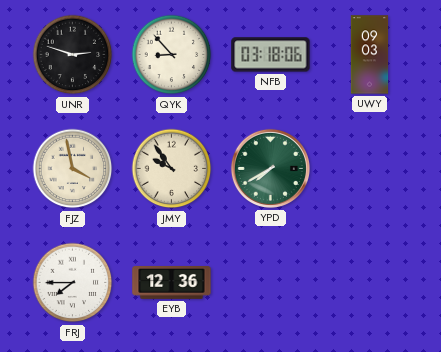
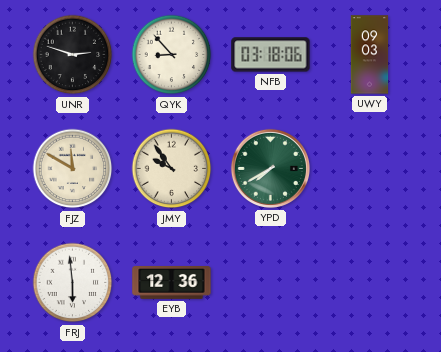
FJZ: 3:58 -> 11:50
FRJ: 7:45 -> 5:59
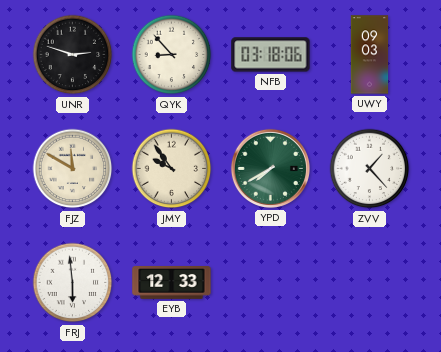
ZVV: none -> 1:23
EYB: 12:36 -> 12:33
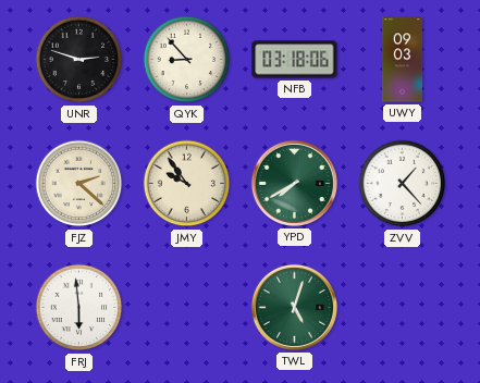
FJZ: 11:50 -> 2:22
EYB: 12:33 -> none
TWL: none -> 5:03
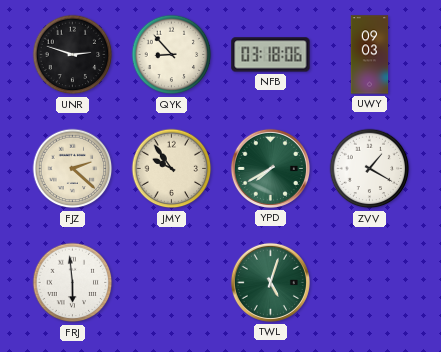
ZVV: 1:23 -> 1:20
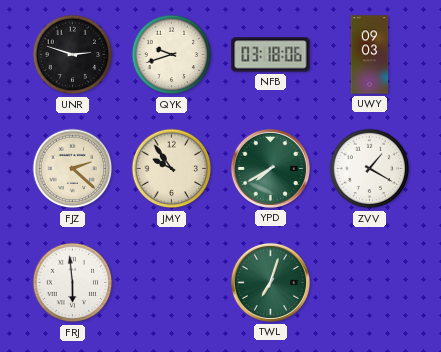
QYK: 8:53 -> 9:42
TWL: 5:03 -> 7:03
